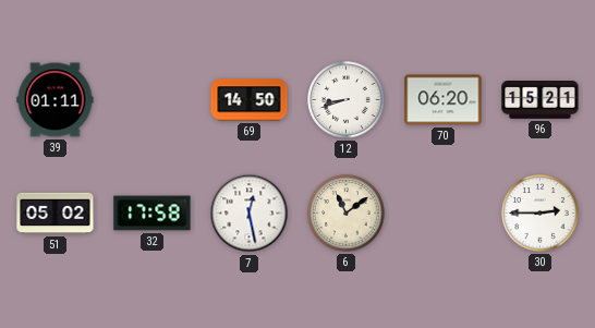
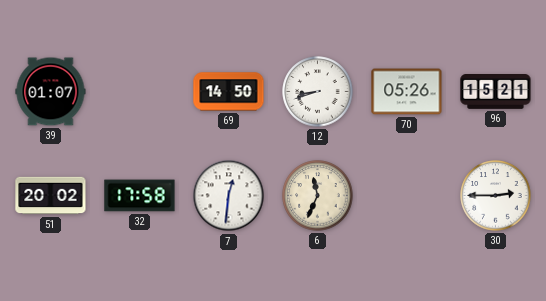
39: 01:11 -> 01:07
70: 06:20 -> 05:26
51: 05:02 -> 20:02
7: 12:28 -> 12:31
6: 11:09 -> 11:34
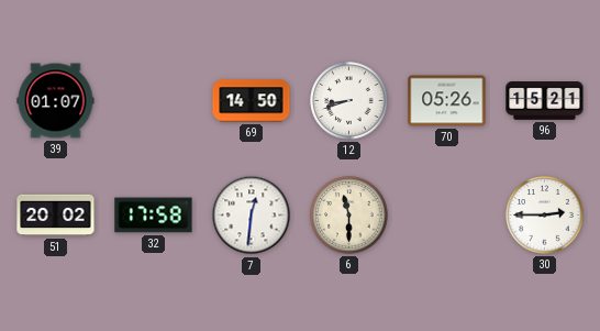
6: 11:34 -> 11:30
